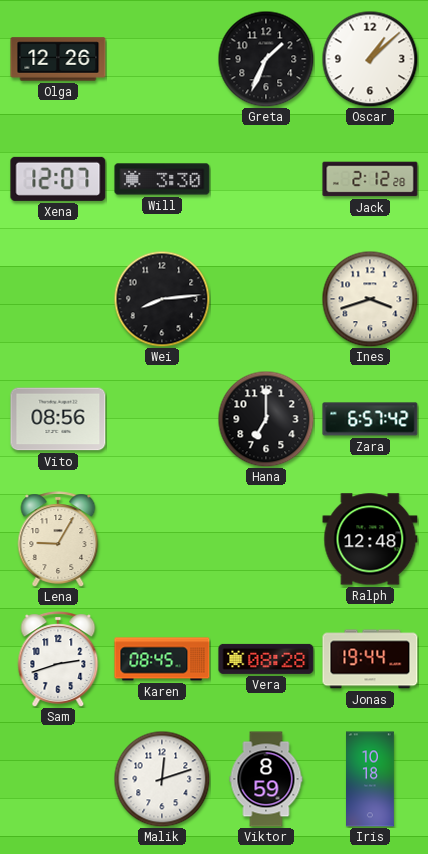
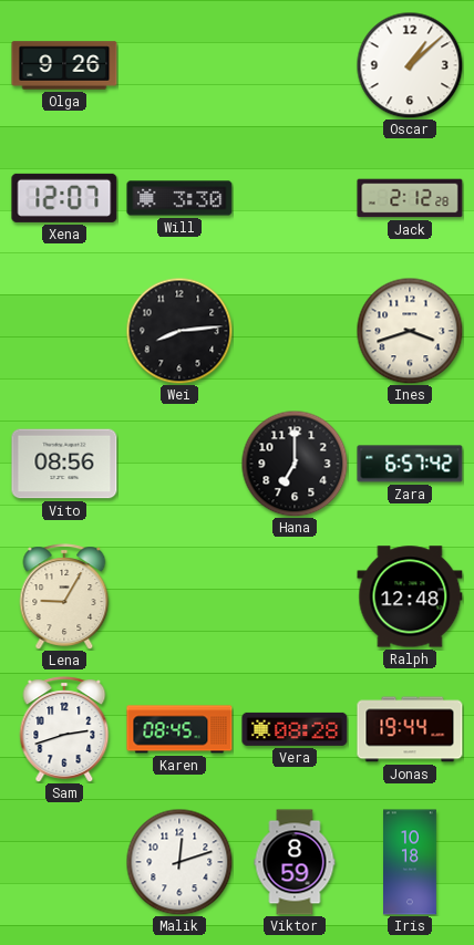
Olga: 12:26 -> 9:26
Greta: 1:34 -> none
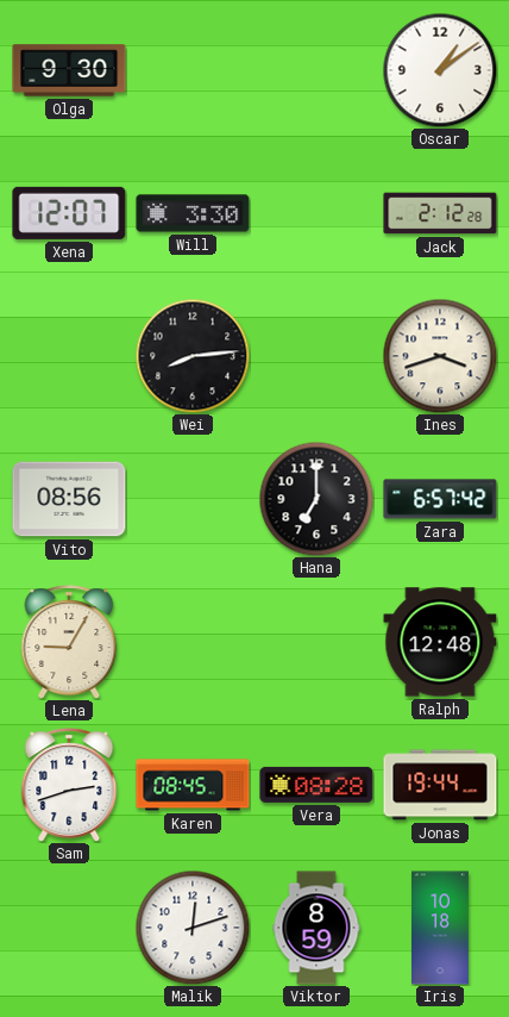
Olga: 9:26 -> 9:30
Oscar: 1:08 -> 1:09
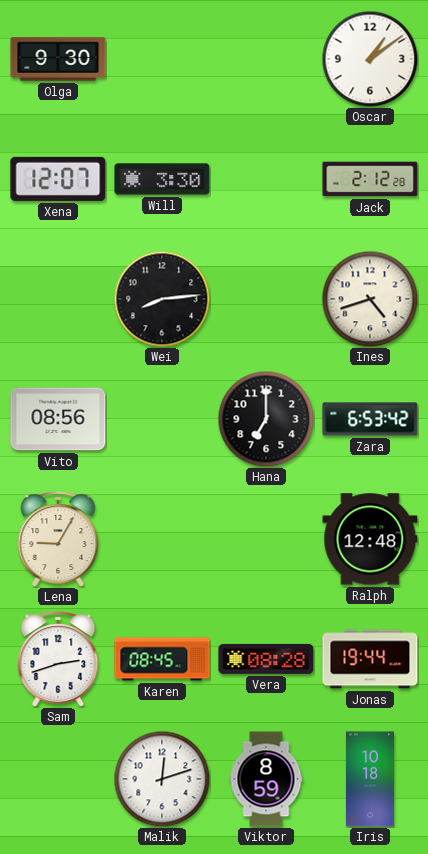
Ines: 3:42 -> 4:42
Zara: 6:57 -> 6:53
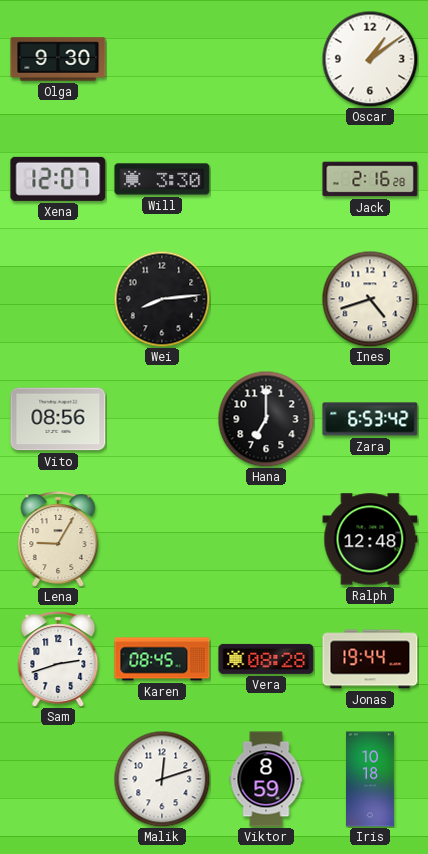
Jack: 2:12 -> 2:16
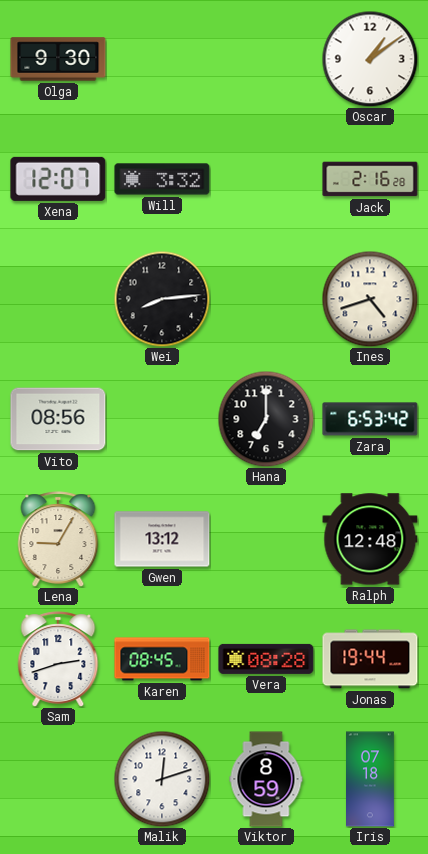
Will: 3:30 -> 3:32
Gwen: none -> 13:12
Iris: 10:18 -> 07:18
